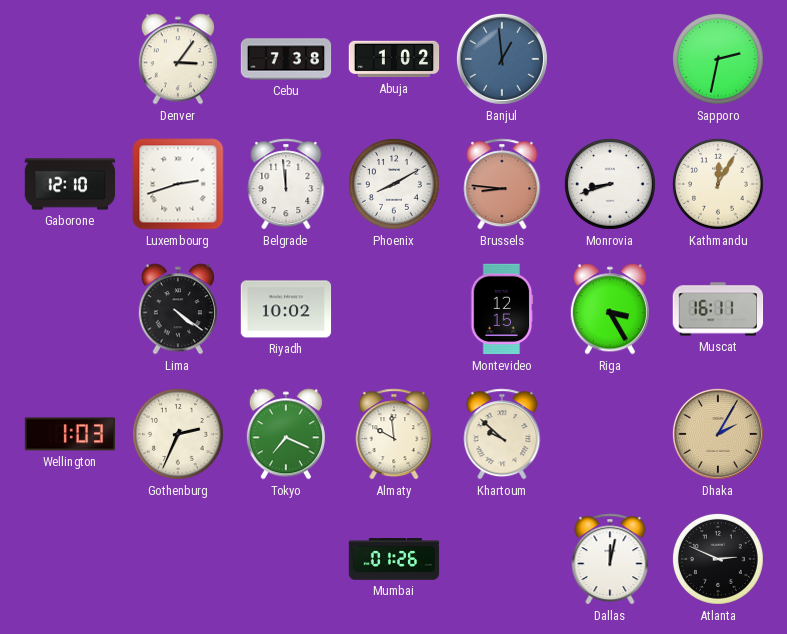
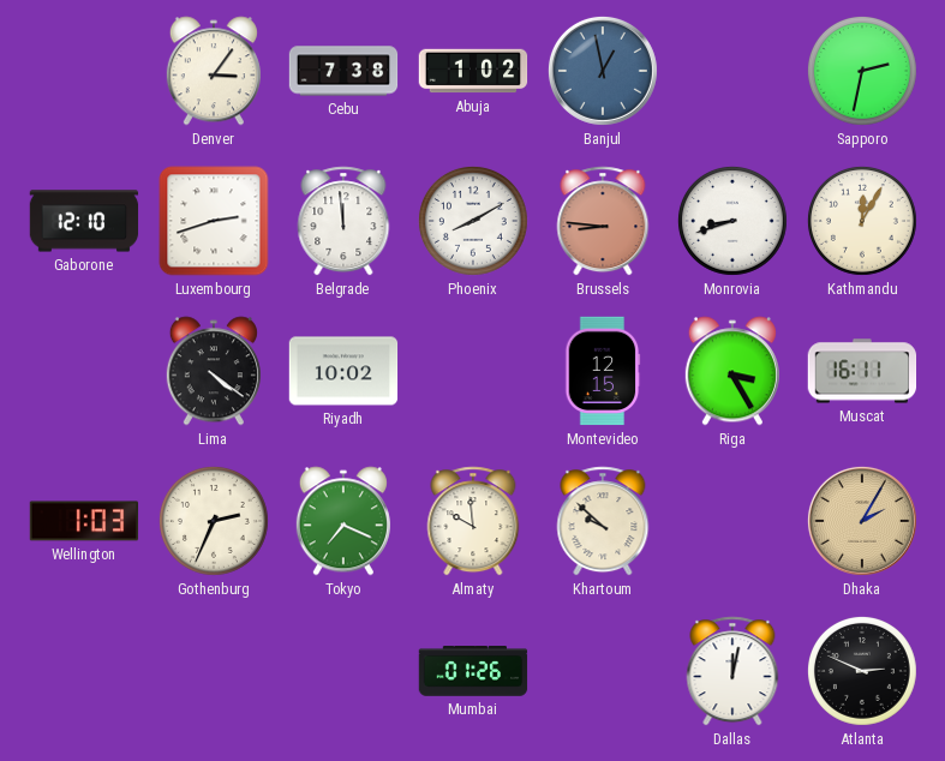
Banjul: 12:59 -> 12:58
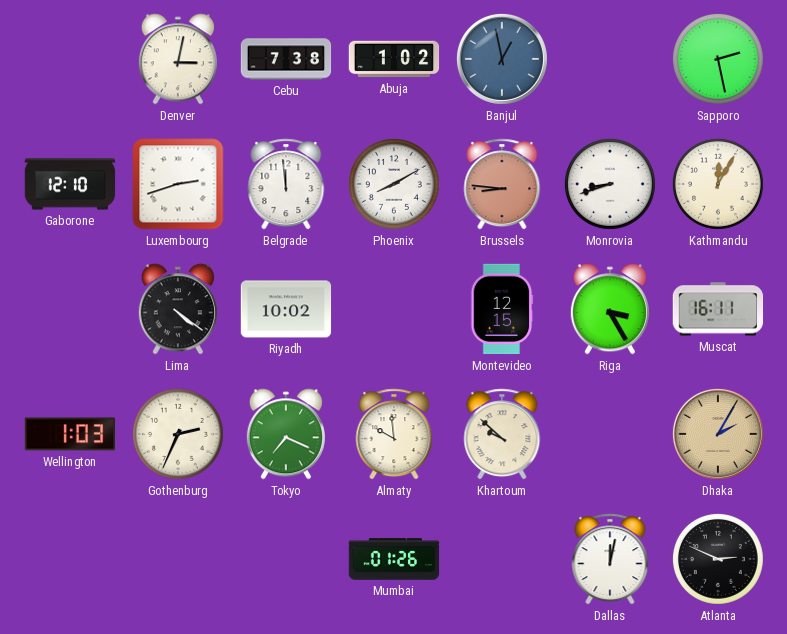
Denver: 3:06 -> 3:02
Sapporo: 2:32 -> 2:28
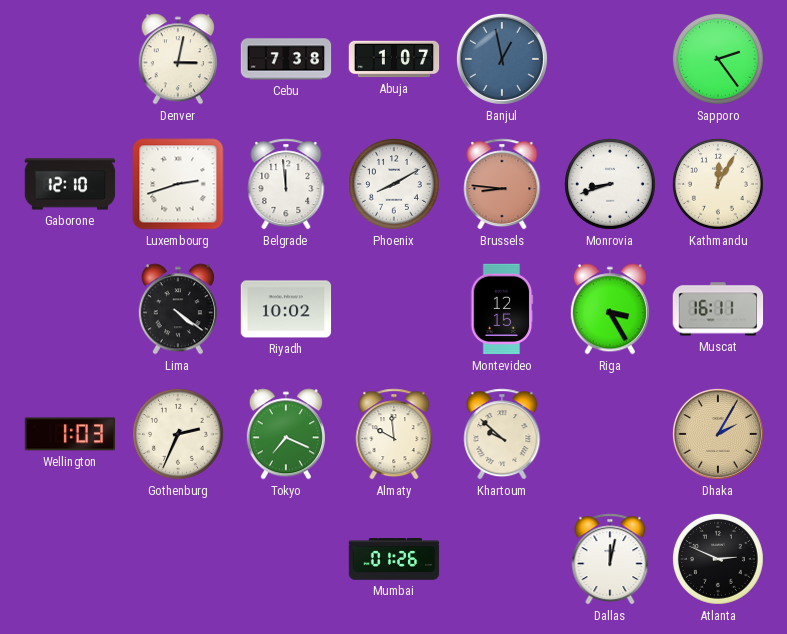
Abuja: 1:02 -> 1:07
Sapporo: 2:28 -> 2:24
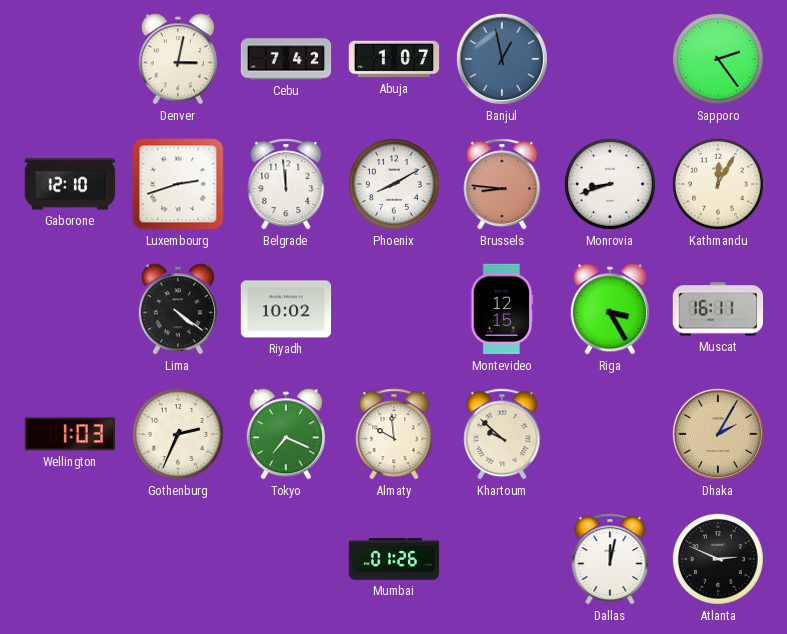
Cebu: 7:38 -> 7:42
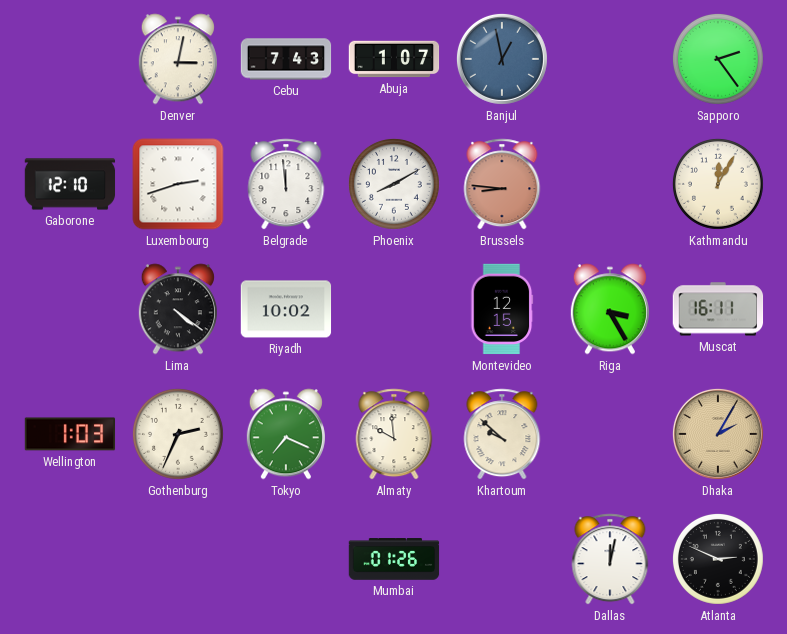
Cebu: 7:42 -> 7:43
Monrovia: 8:42 -> none
